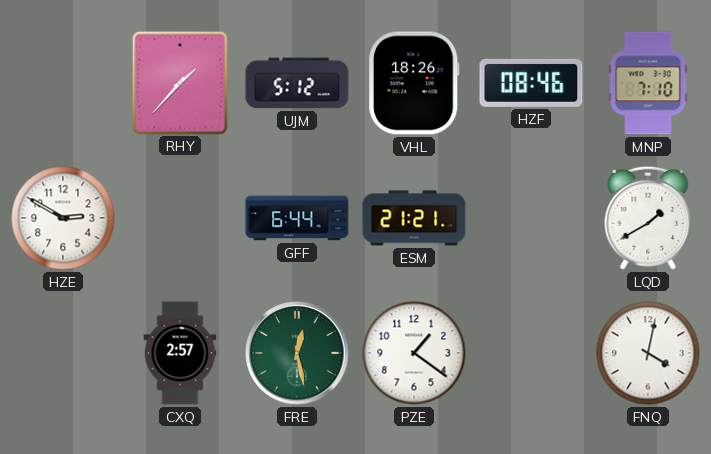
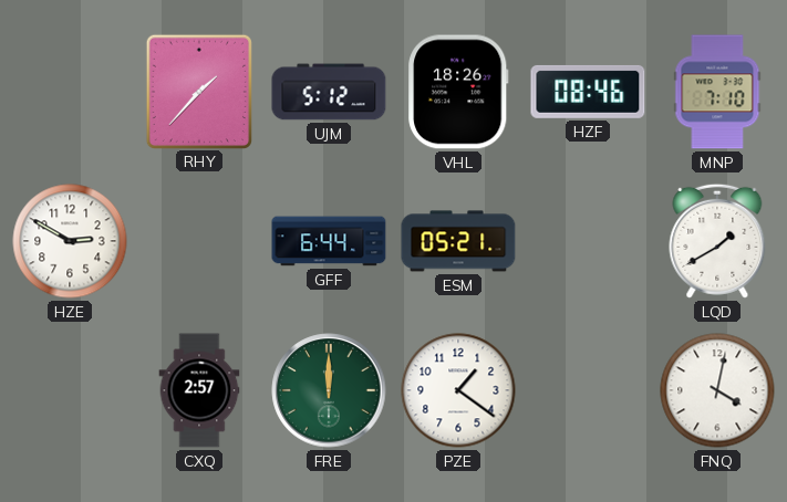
ESM: 21:21 -> 05:21
FRE: 12:28 -> 12:00
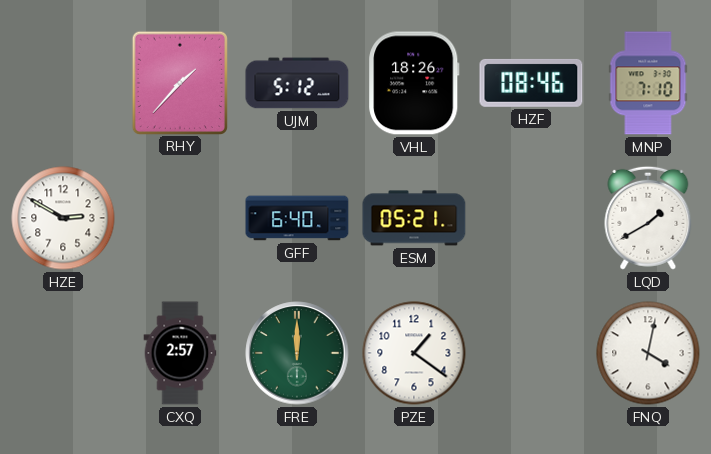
GFF: 6:44 -> 6:40
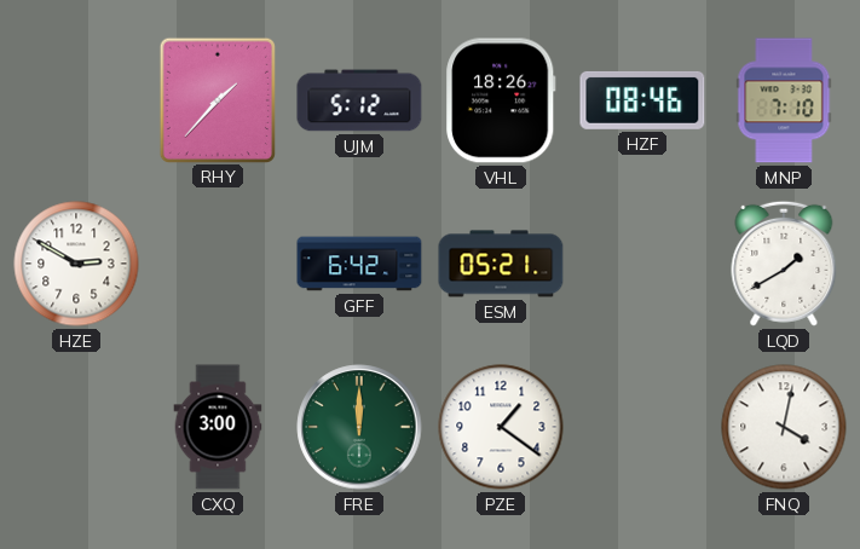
GFF: 6:40 -> 6:42
CXQ: 2:57 -> 3:00
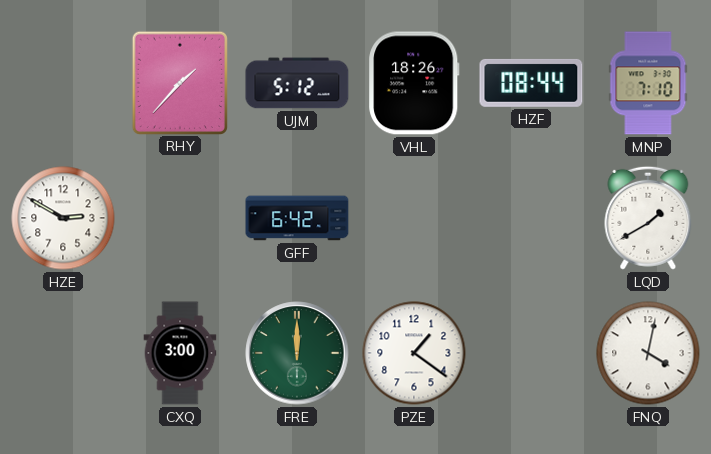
HZF: 08:46 -> 08:44
ESM: 05:21 -> none
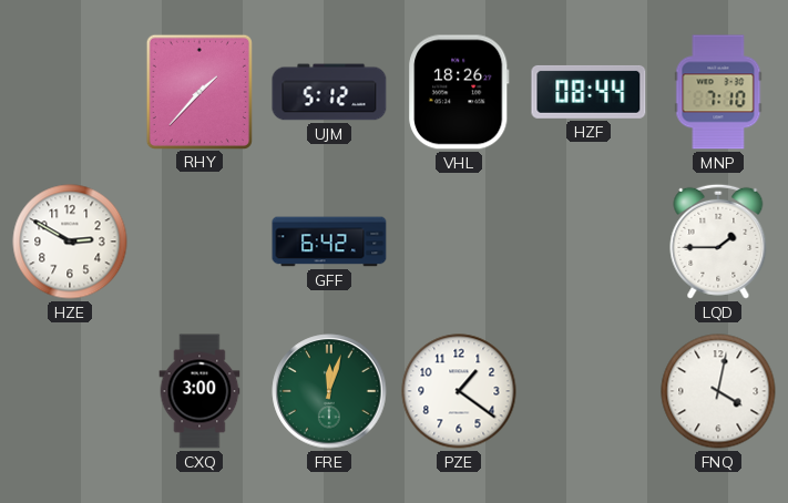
LQD: 1:40 -> 1:45
FRE: 12:00 -> 12:03
